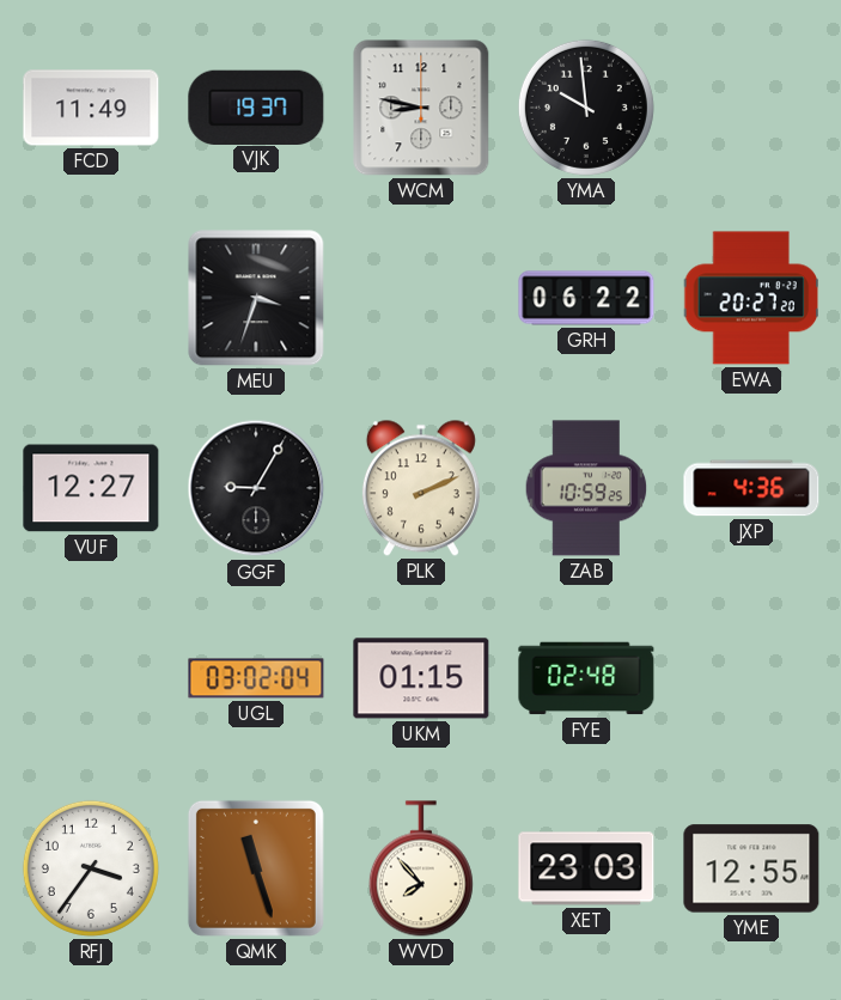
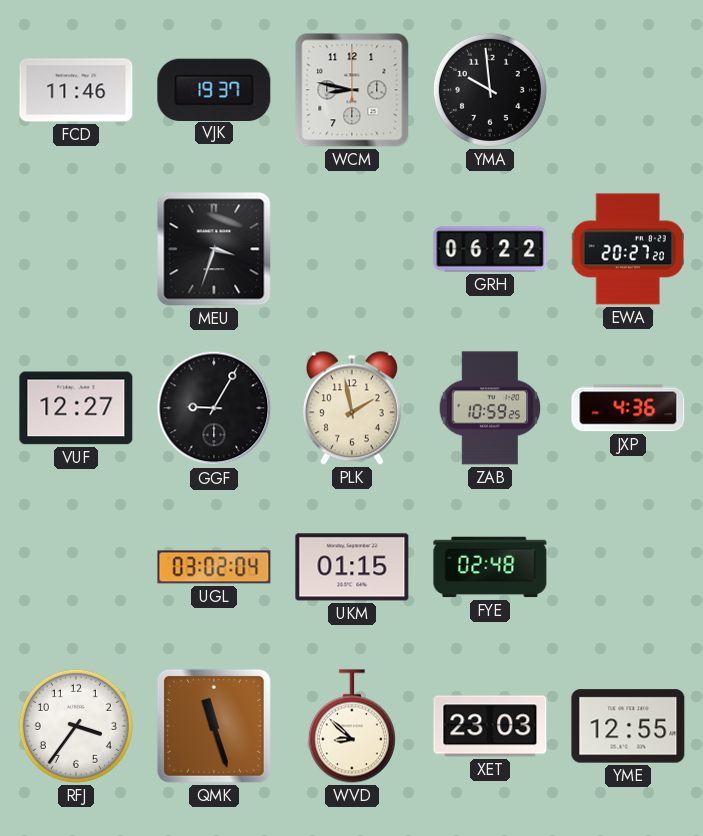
FCD: 11:49 -> 11:46
PLK: 2:11 -> 1:58
WVD: 7:53 -> 8:52
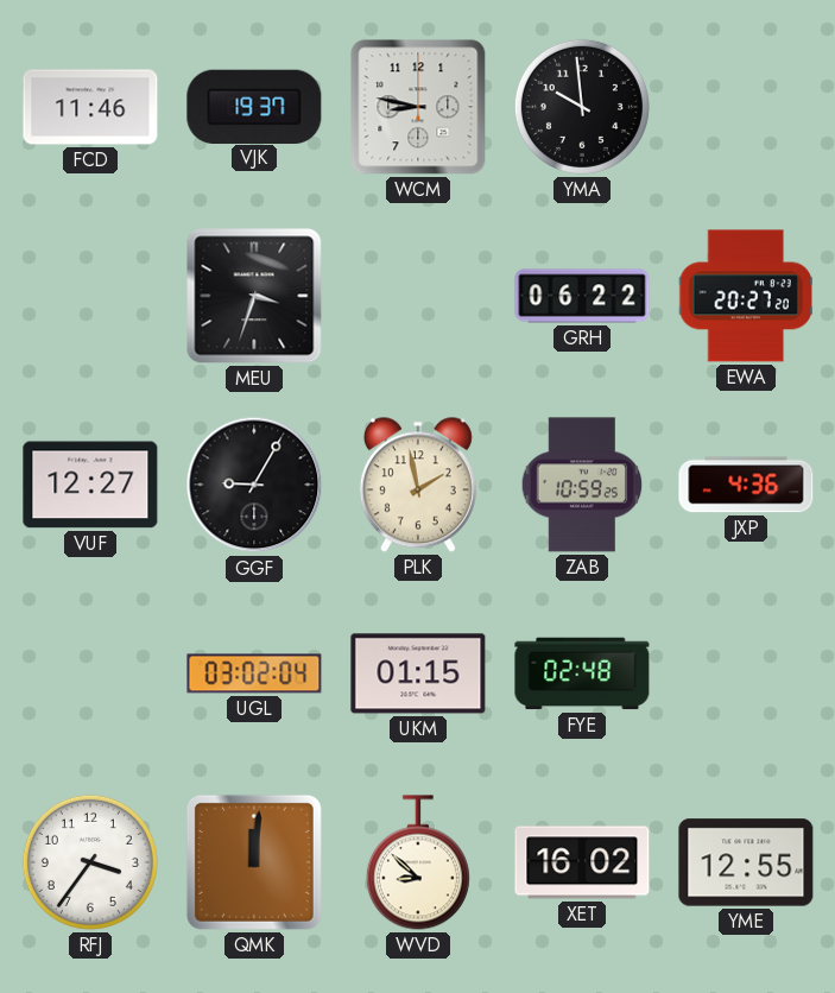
QMK: 11:27 -> 12:01
XET: 23:03 -> 16:02
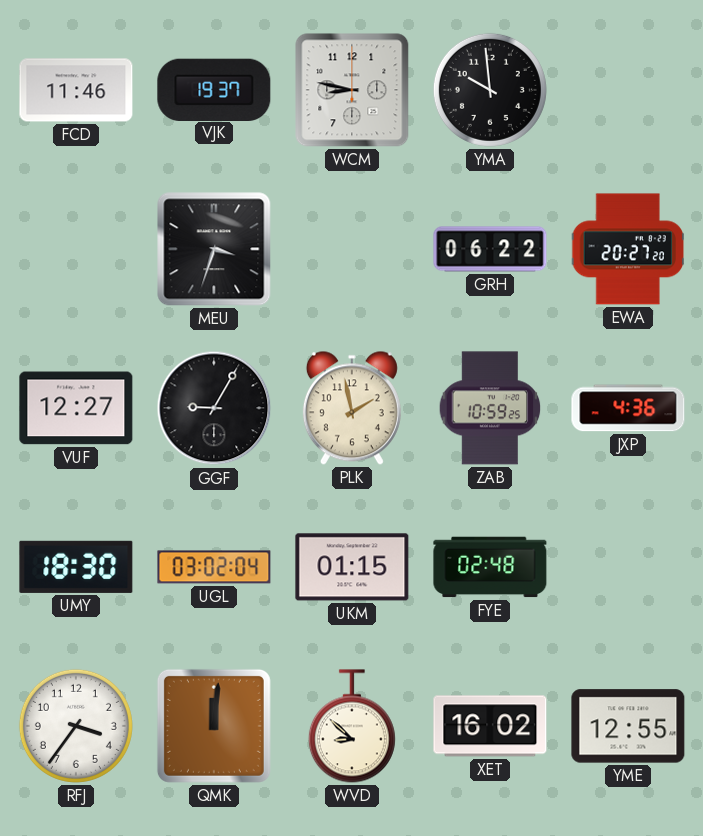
UMY: none -> 18:30
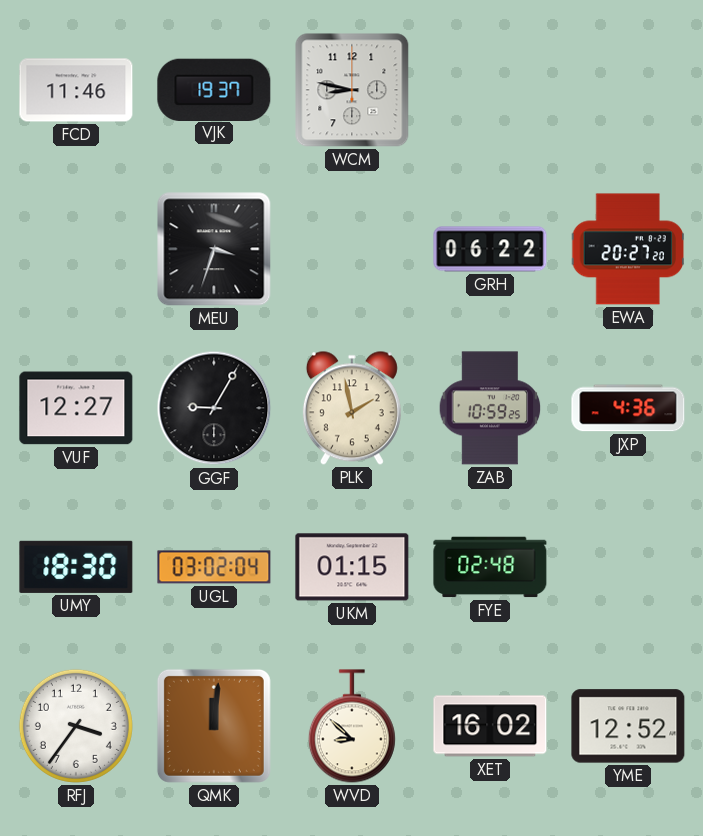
YMA: 9:59 -> none
YME: 12:55 -> 12:52
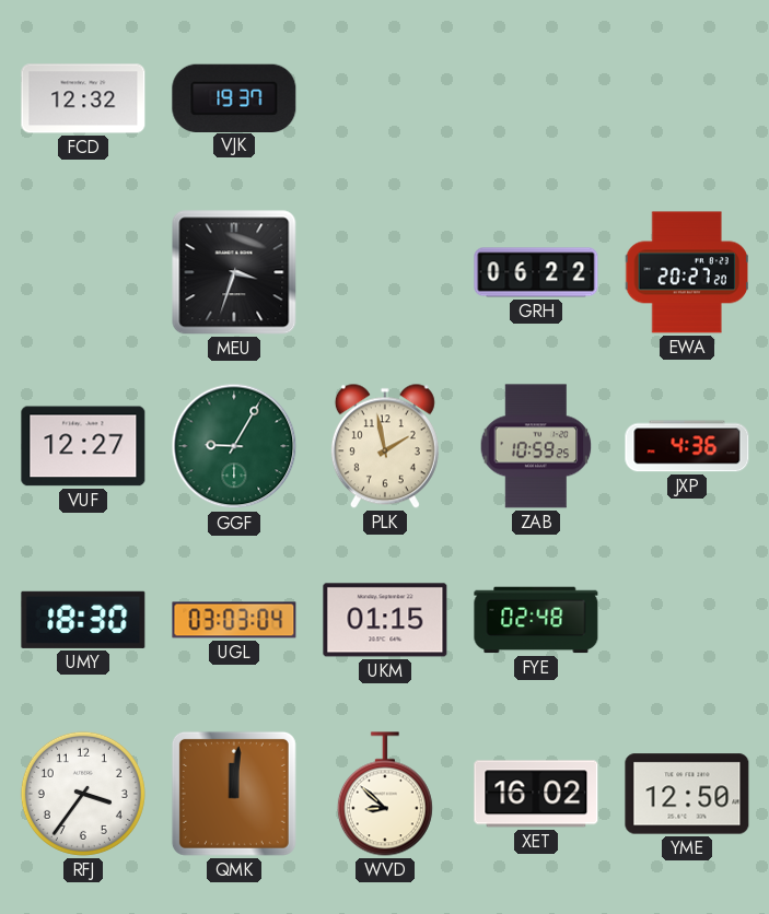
FCD: 11:46 -> 12:32
WCM: 8:47 -> none
GGF dial: black -> green
UGL: 03:02 -> 03:03
YME: 12:52 -> 12:50
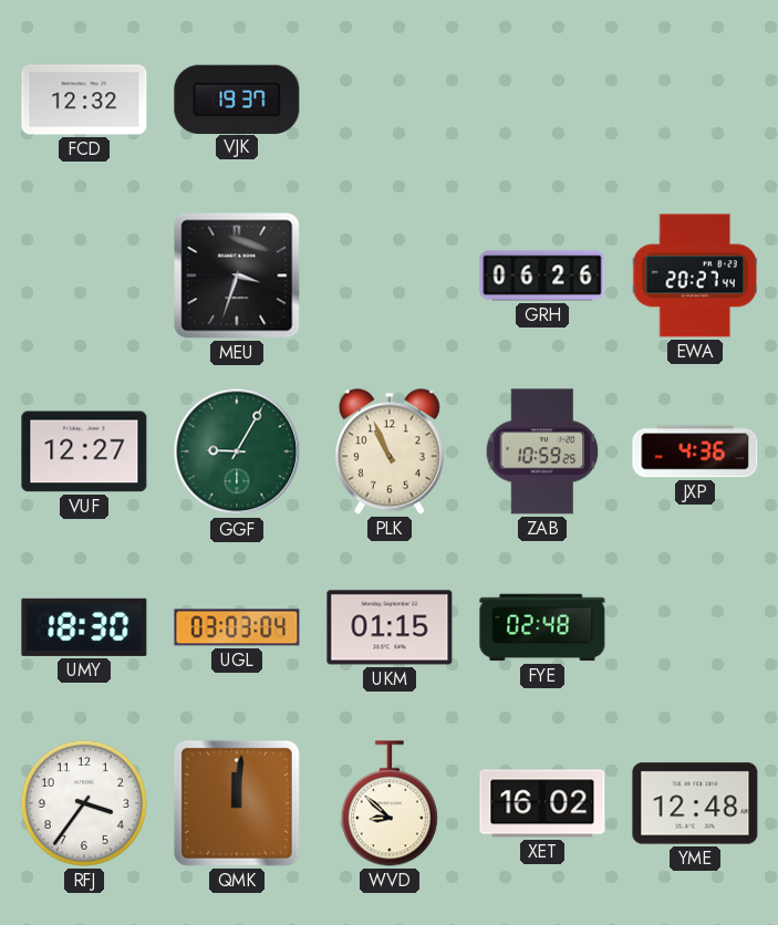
GRH: 06:22 -> 06:26
EWA: 20:27:20 -> 20:27:44
PLK: 1:58 -> 10:56
YME: 12:50 -> 12:48
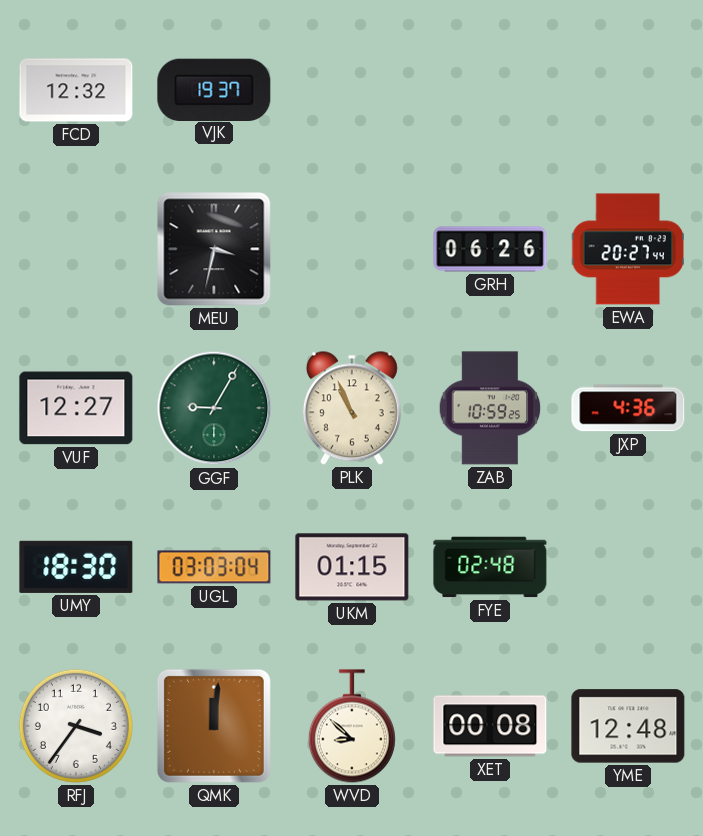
MEU: 3:33 -> 3:32
XET: 16:02 -> 00:08
